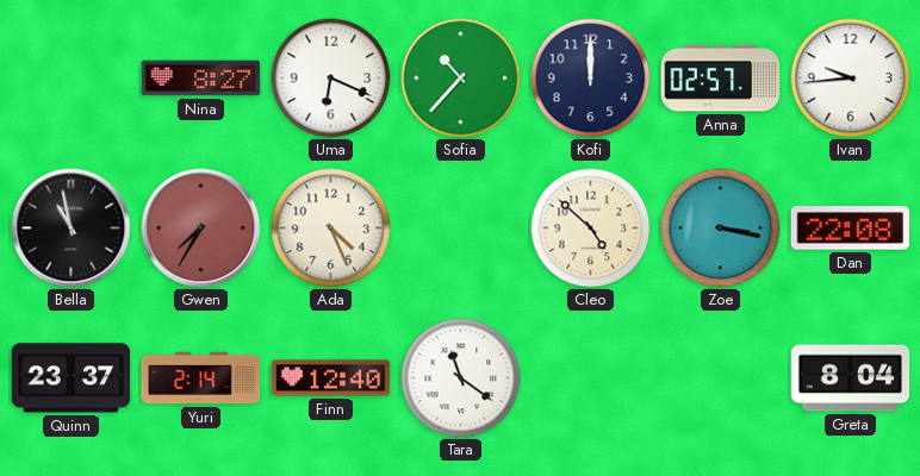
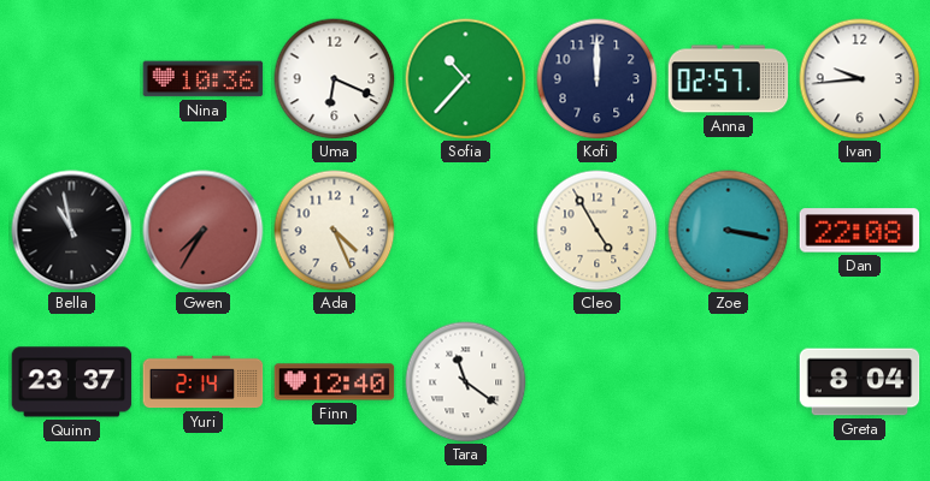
Nina: 8:27 -> 10:36
Cleo: 4:52 -> 4:55
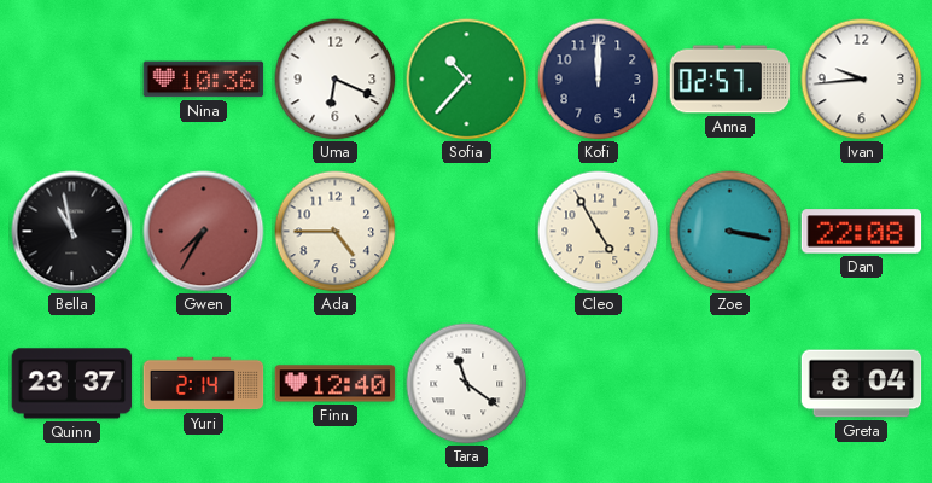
Ada: 4:26 -> 4:45
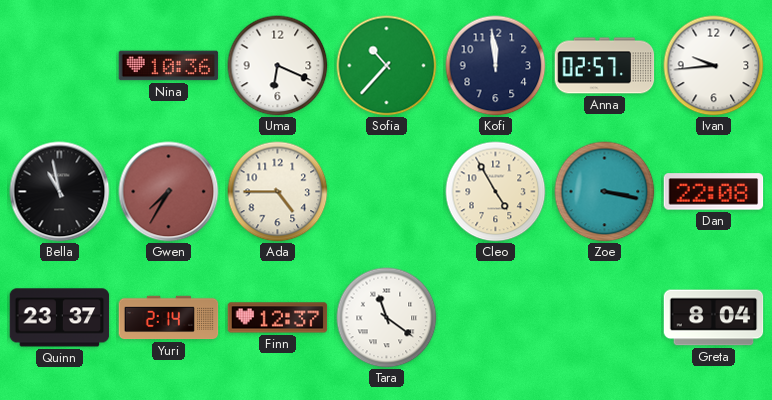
Kofi: 12:00 -> 11:59
Finn: 12:40 -> 12:37
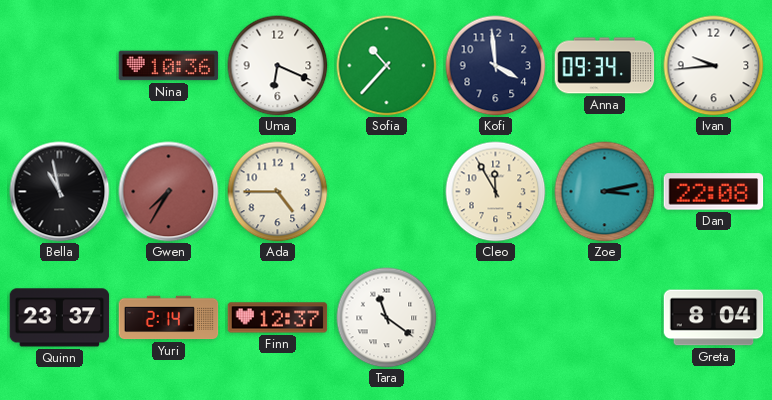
Kofi: 11:59 -> 3:59
Anna: 02:57 -> 09:34
Cleo: 4:55 -> 11:55
Zoe: 3:17 -> 3:13
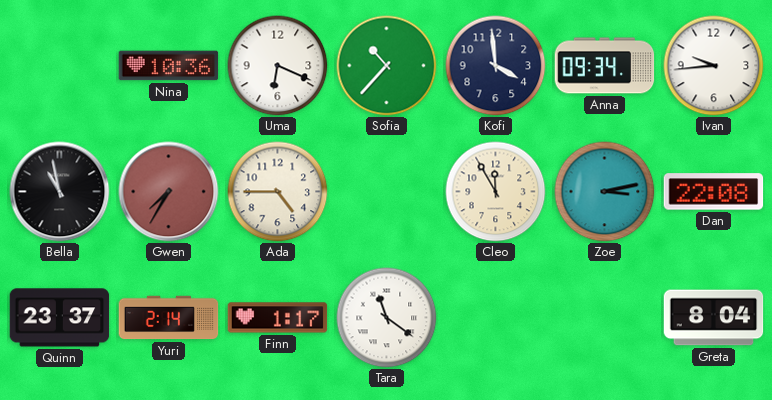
Finn: 12:37 -> 1:17
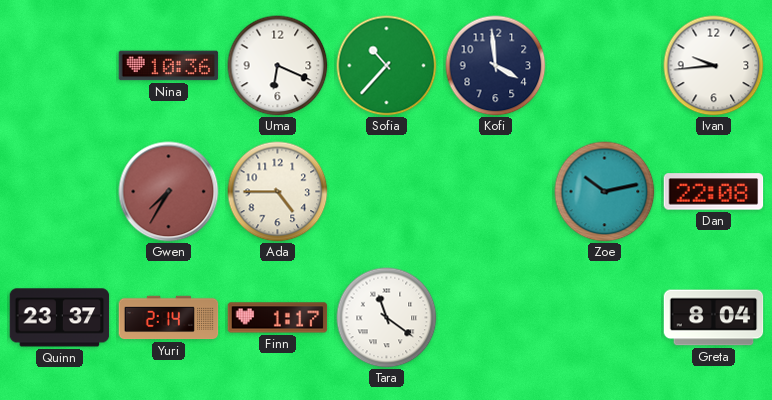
Anna: 09:34 -> none
Bella: 10:58 -> none
Cleo: 11:55 -> none
Zoe: 3:13 -> 10:13
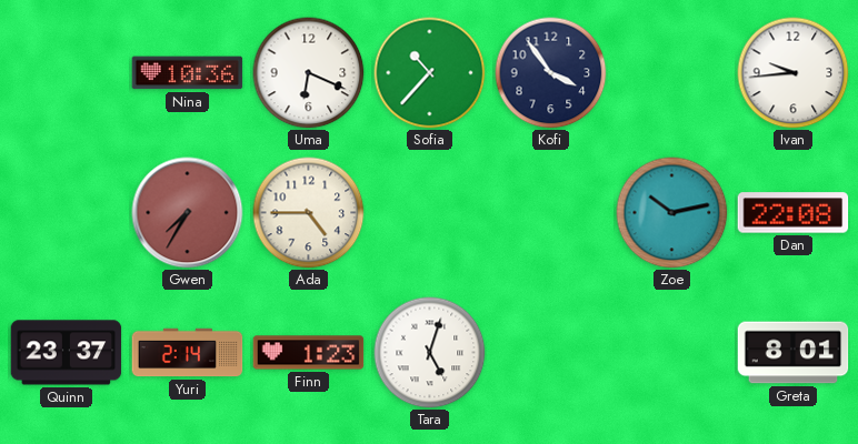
Kofi: 3:59 -> 3:54
Finn: 1:17 -> 1:23
Tara: 11:21 -> 5:03
Greta: 8:04 -> 8:01
